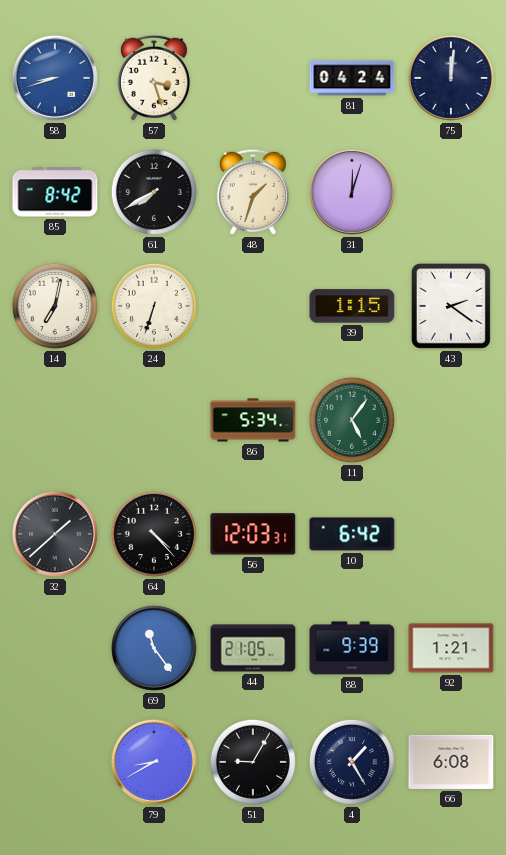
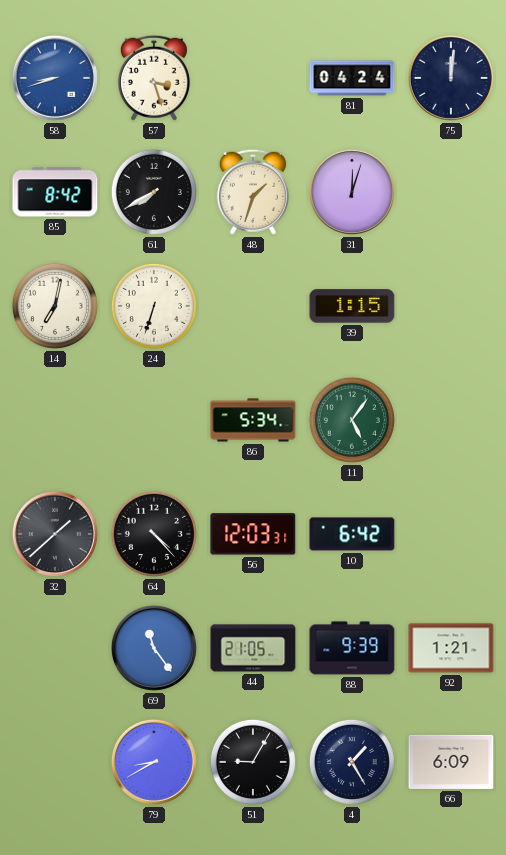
43: 2:21 -> none
66: 6:08 -> 6:09
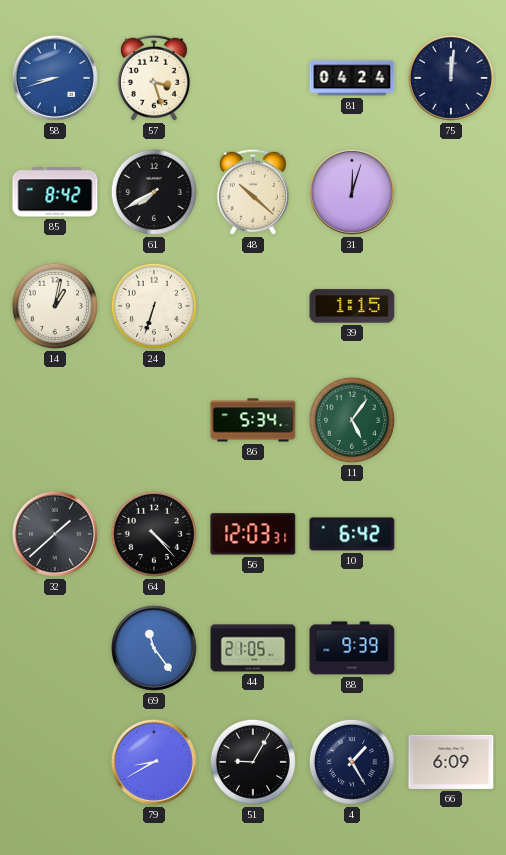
48: 1:33 -> 10:22
14: 7:02 -> 1:02
92: 1:21 -> none
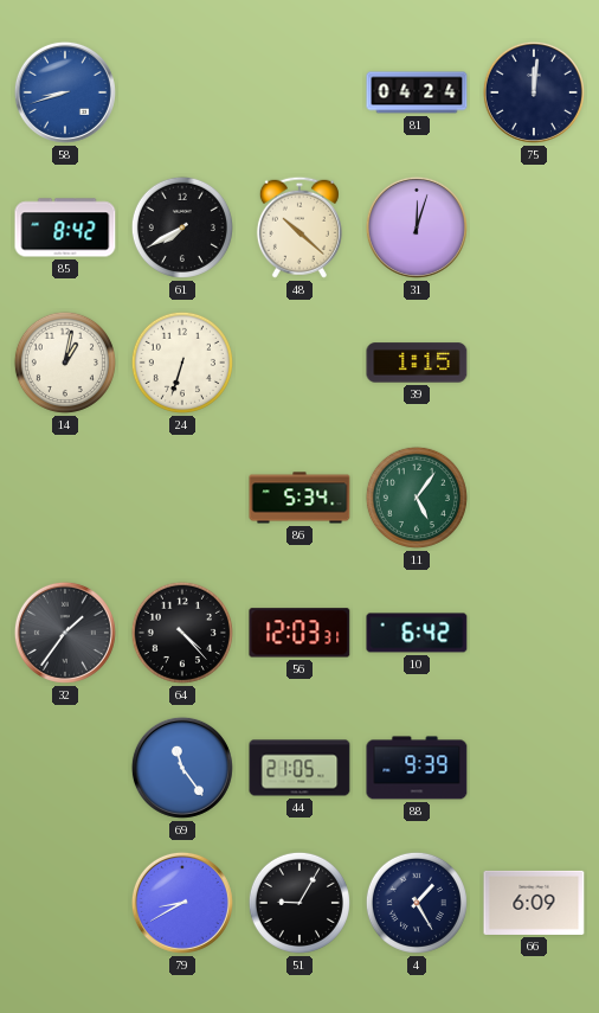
57: 3:27 -> none
32: 1:38 -> 1:36
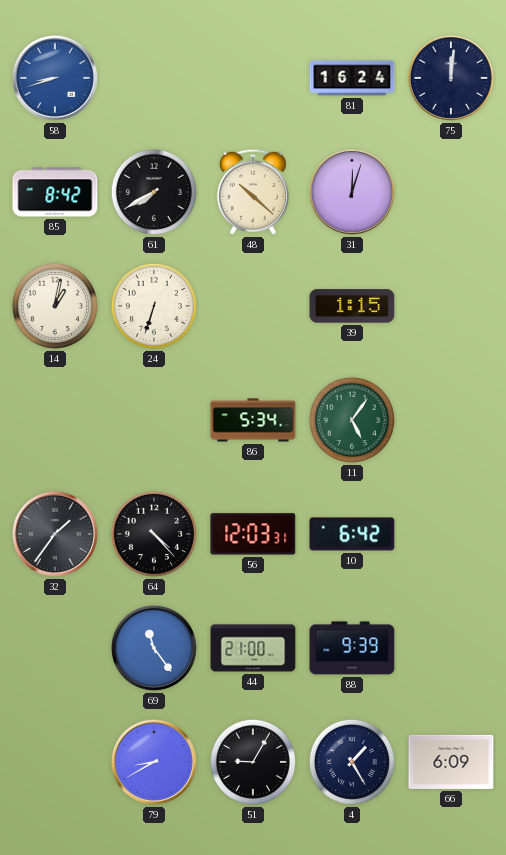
81: 04:24 -> 16:24
44: 21:05 -> 21:00
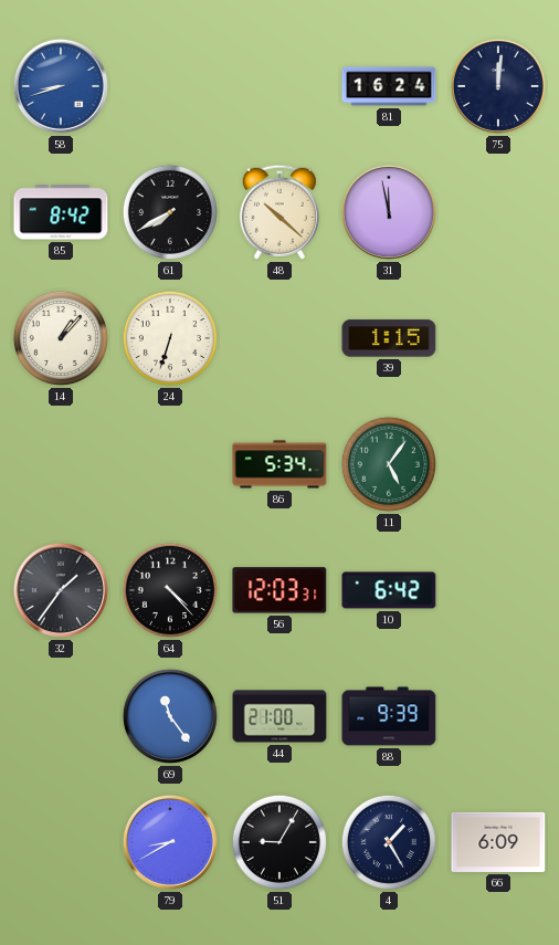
31: 12:03 -> 11:58
14: 1:02 -> 1:07
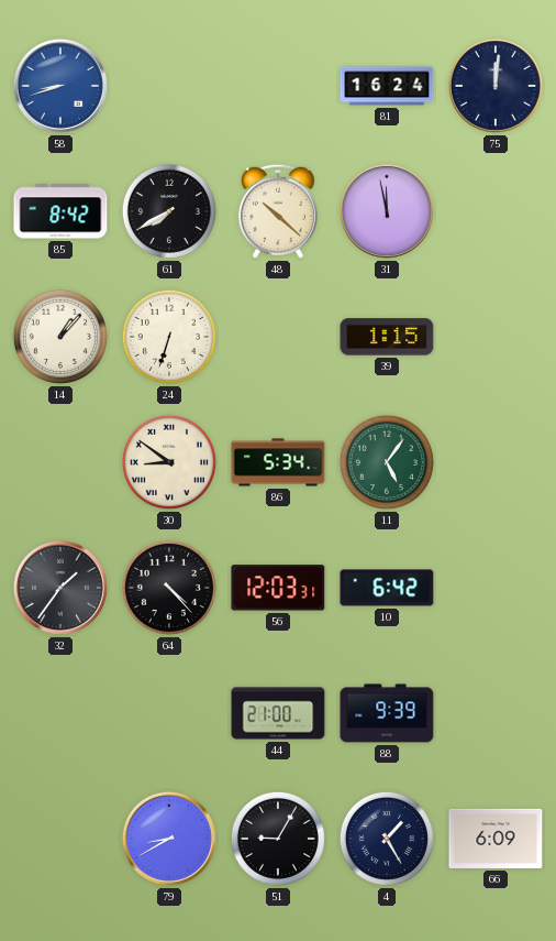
30: none -> 8:51
69: 11:24 -> none
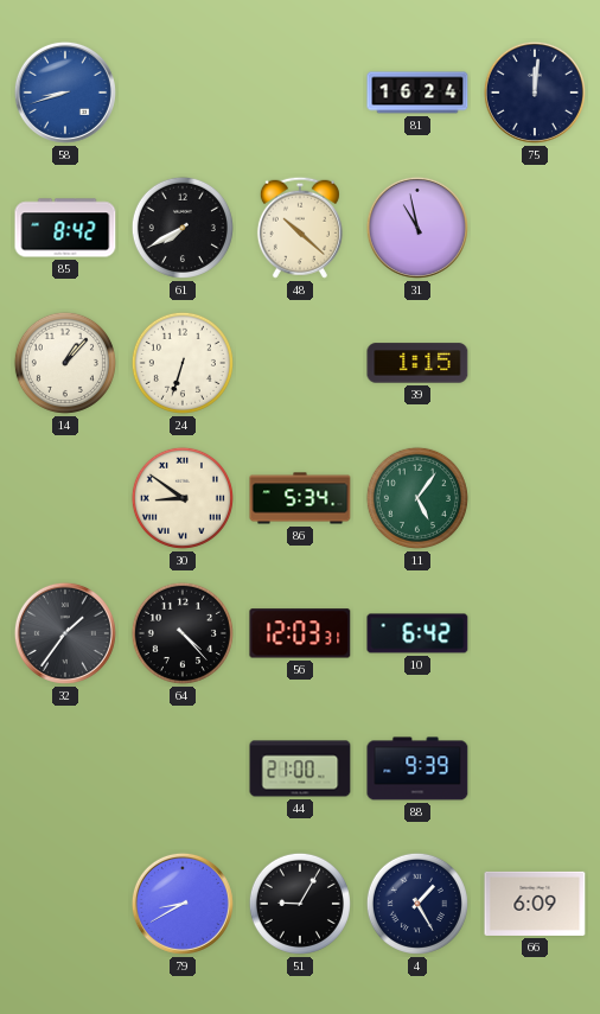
31: 11:58 -> 10:58
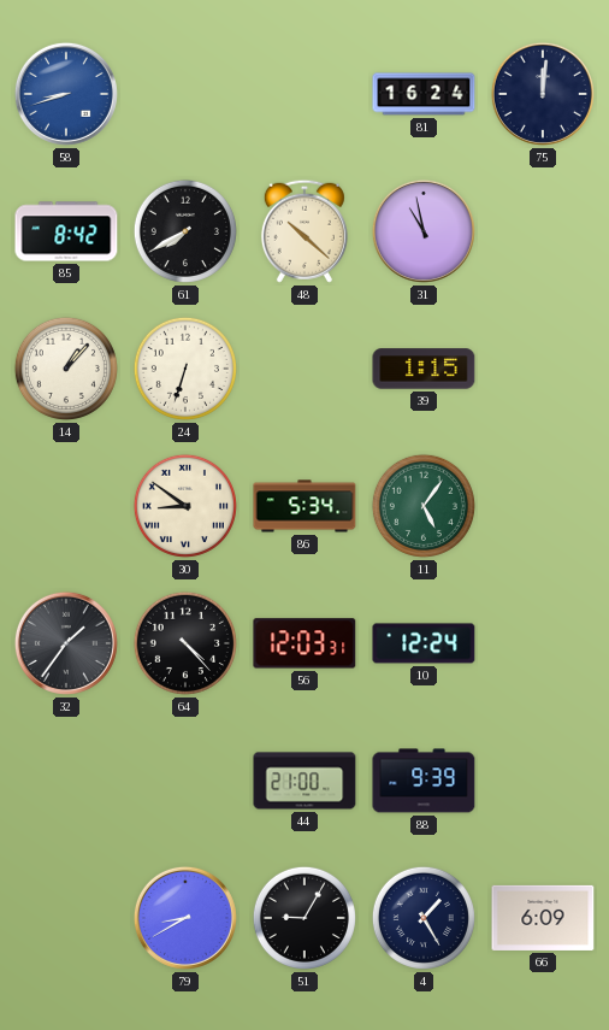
10: 6:42 -> 12:24
